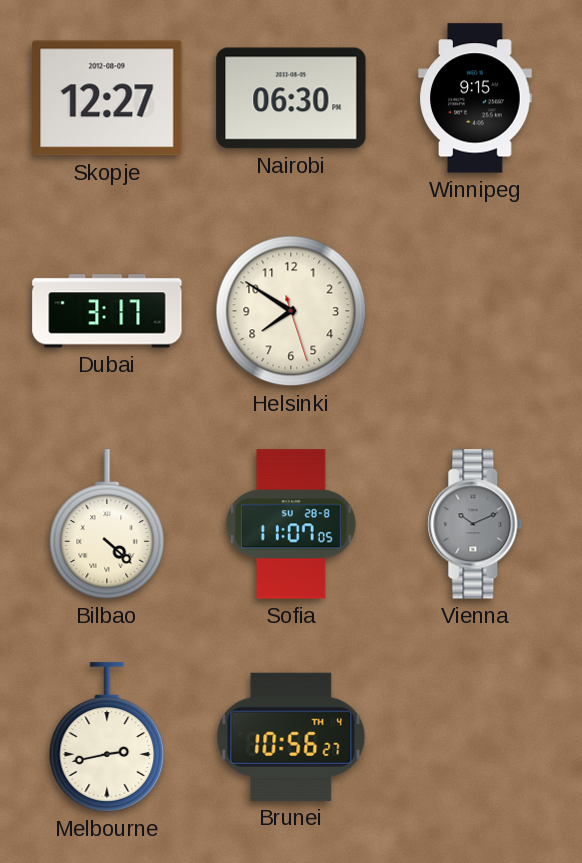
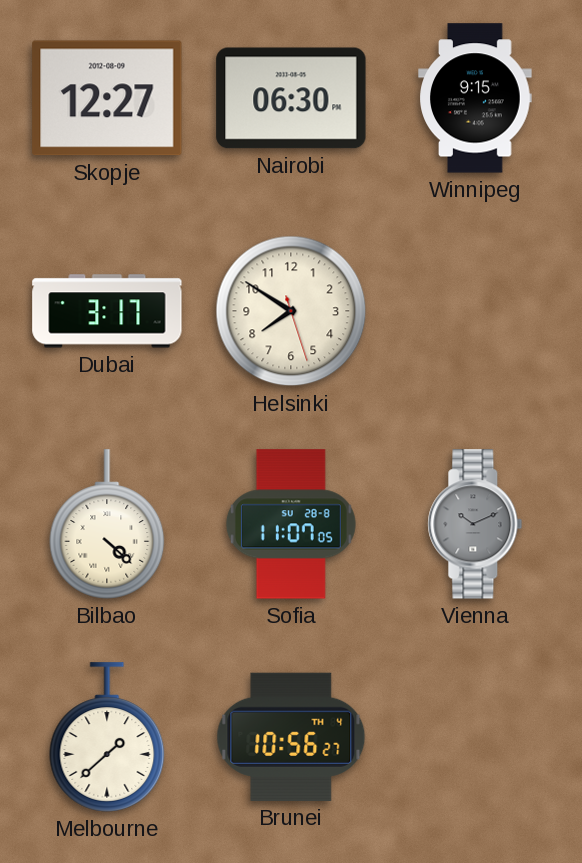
Melbourne: 2:43 -> 1:38
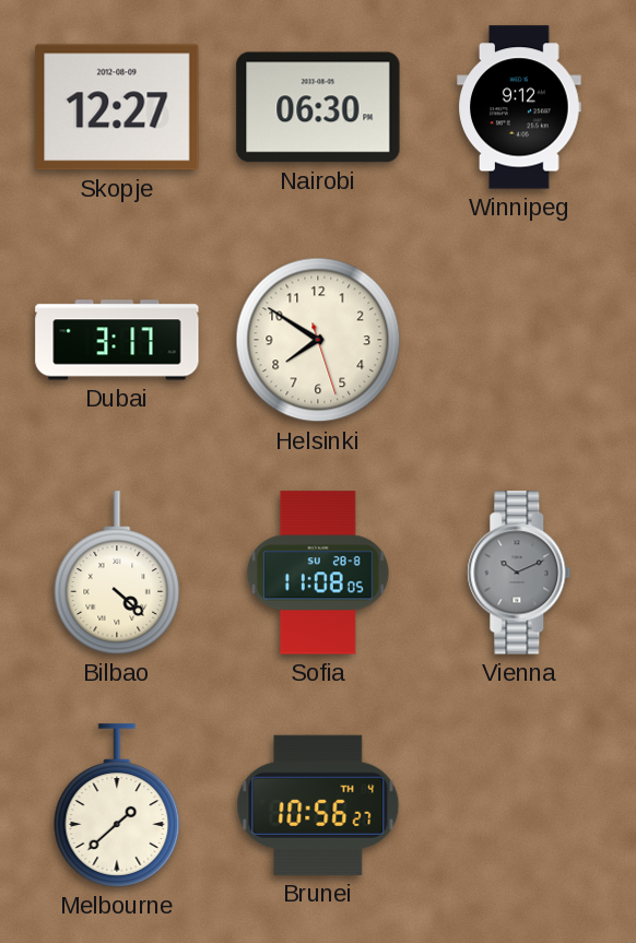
Winnipeg: 9:15 -> 9:12
Sofia: 11:07 -> 11:08
